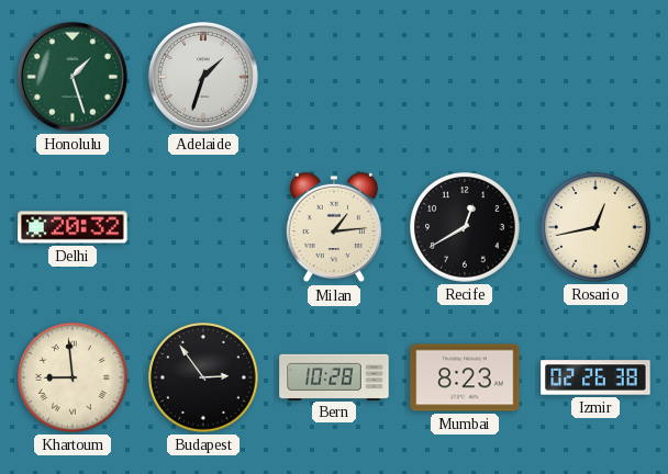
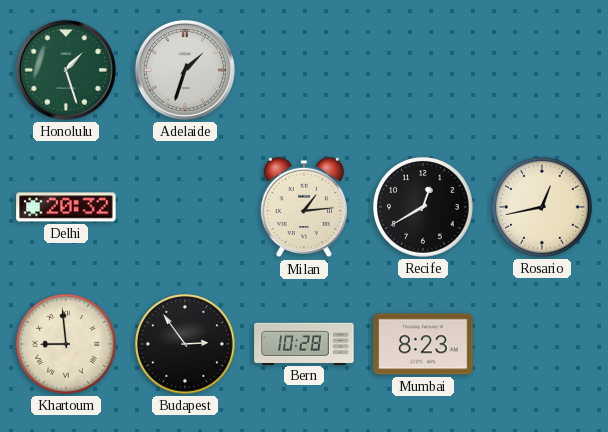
Izmir: 02:26 -> none
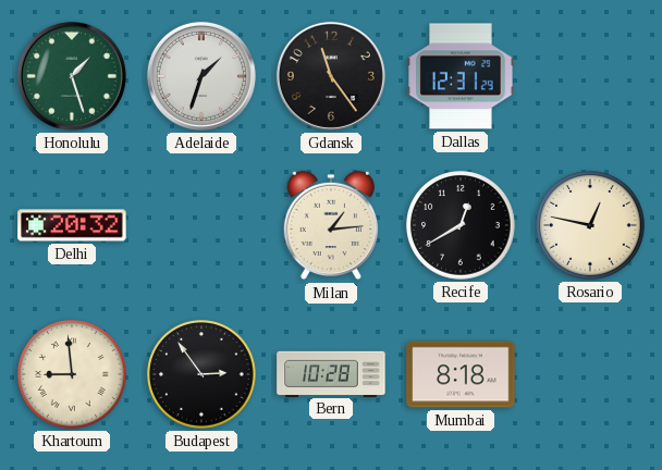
Gdansk: none -> 11:24
Dallas: none -> 12:31
Rosario: 12:43 -> 12:47
Mumbai: 8:23 -> 8:18
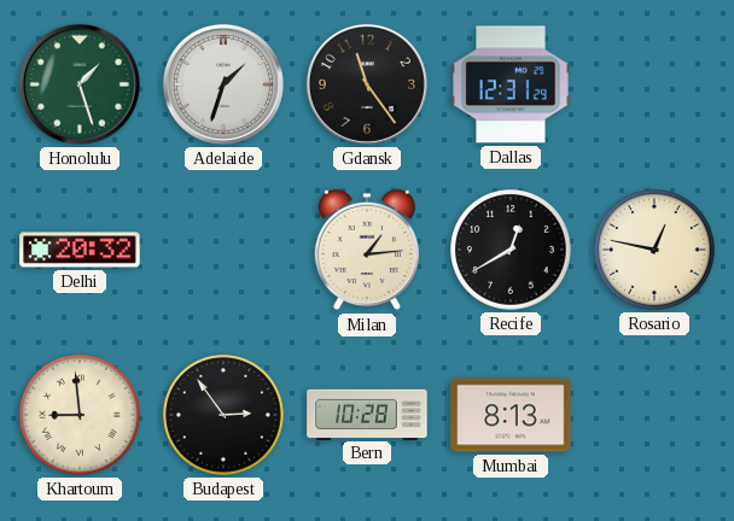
Mumbai: 8:18 -> 8:13
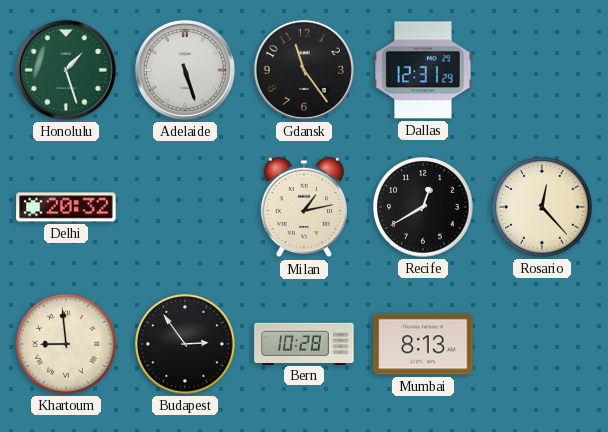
Adelaide: 1:33 -> 5:27
Milan: 1:14 -> 1:13
Rosario: 12:47 -> 12:23
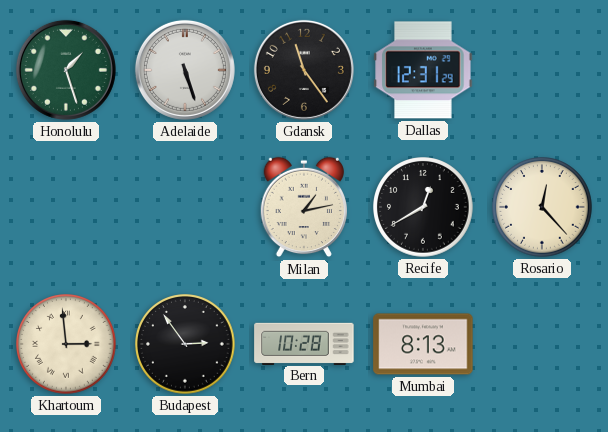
Delhi: 20:32 -> none
Khartoum: 8:59 -> 2:59
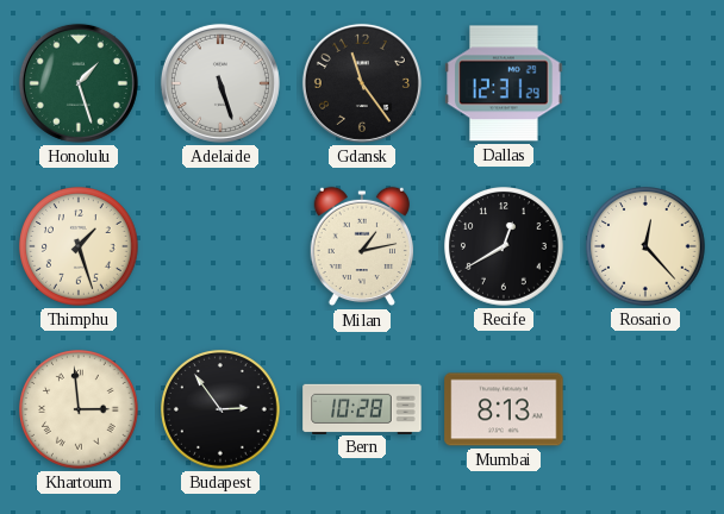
Thimphu: none -> 1:27
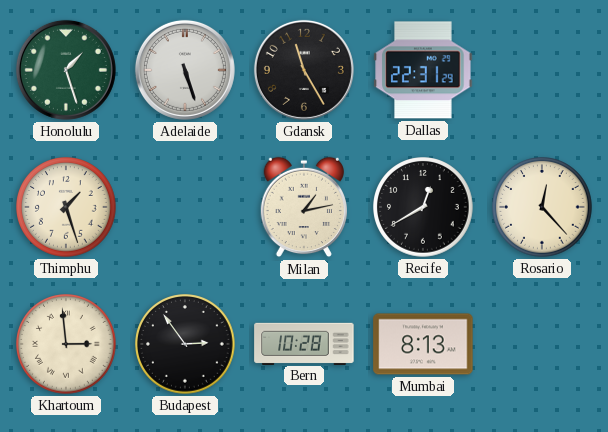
Gdansk: 11:24 -> 11:25
Dallas: 12:31 -> 22:31
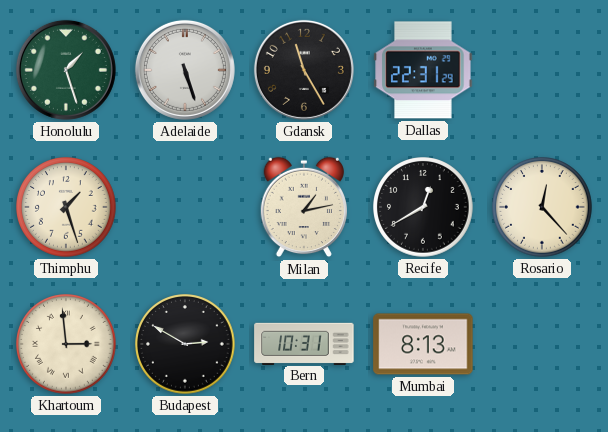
Budapest: 2:54 -> 2:50
Bern: 10:28 -> 10:31
